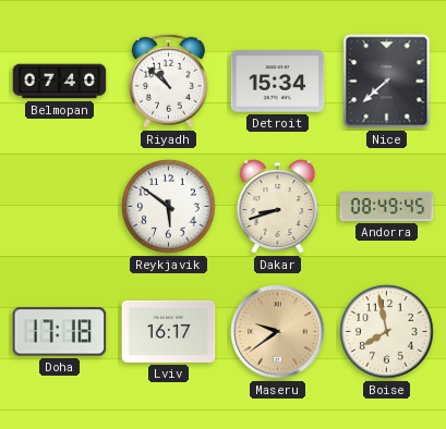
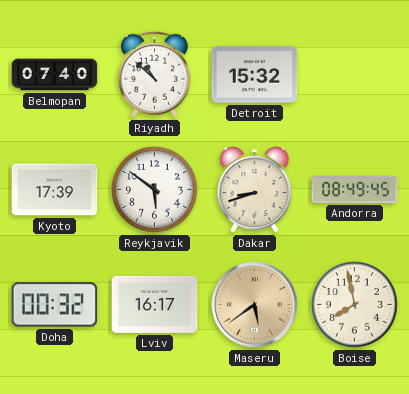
Detroit: 15:34 -> 15:32
Nice: 7:38 -> none
Kyoto: none -> 17:39
Doha: 17:18 -> 00:32
Maseru: 9:39 -> 5:39
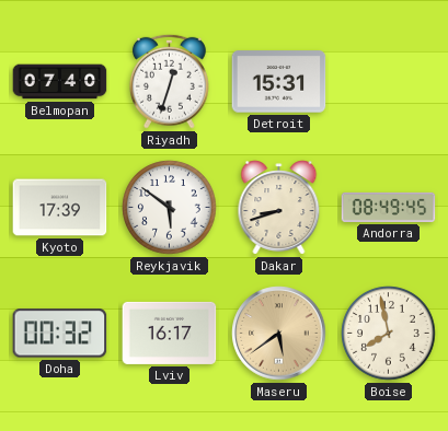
Riyadh: 10:52 -> 12:33
Detroit: 15:32 -> 15:31
